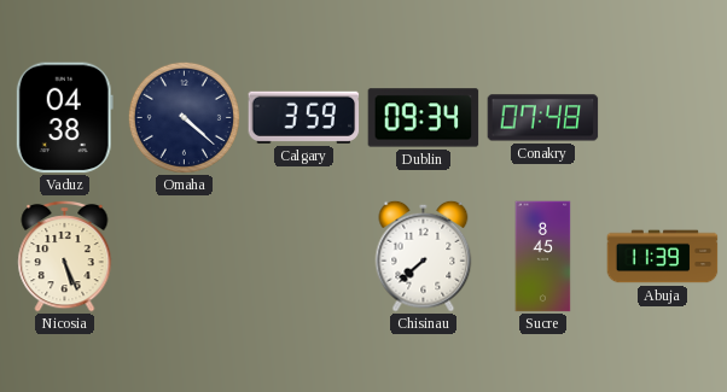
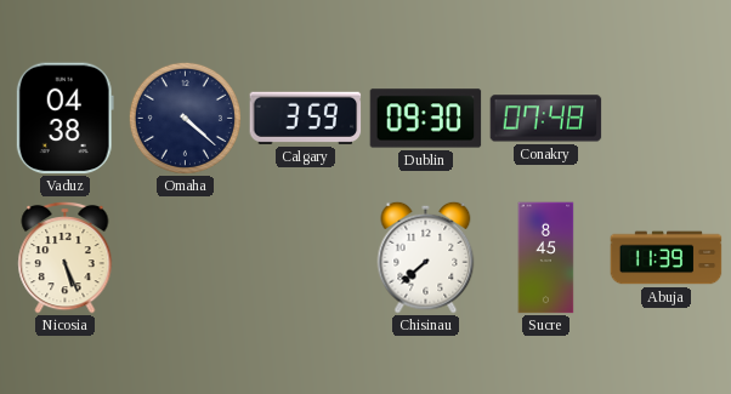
Dublin: 09:34 -> 09:30
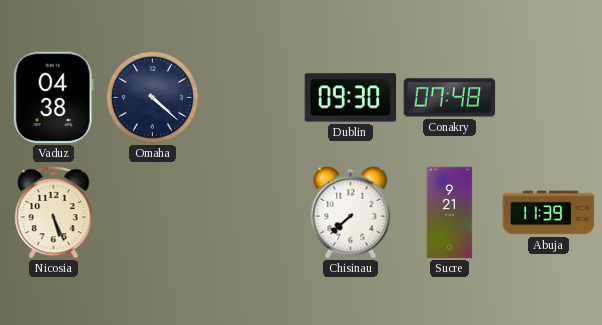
Calgary: 3:59 -> none
Sucre: 8:45 -> 9:21
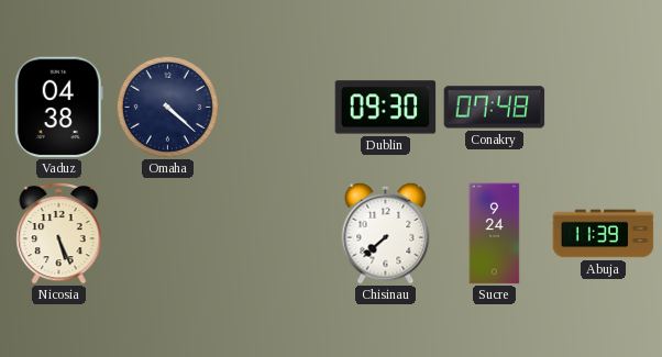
Sucre: 9:21 -> 9:24
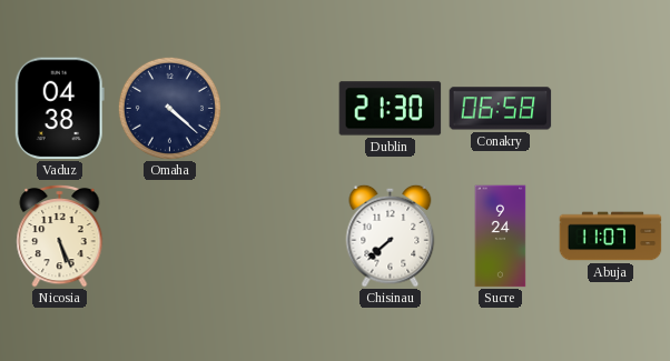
Dublin: 09:30 -> 21:30
Conakry: 07:48 -> 06:58
Abuja: 11:39 -> 11:07
